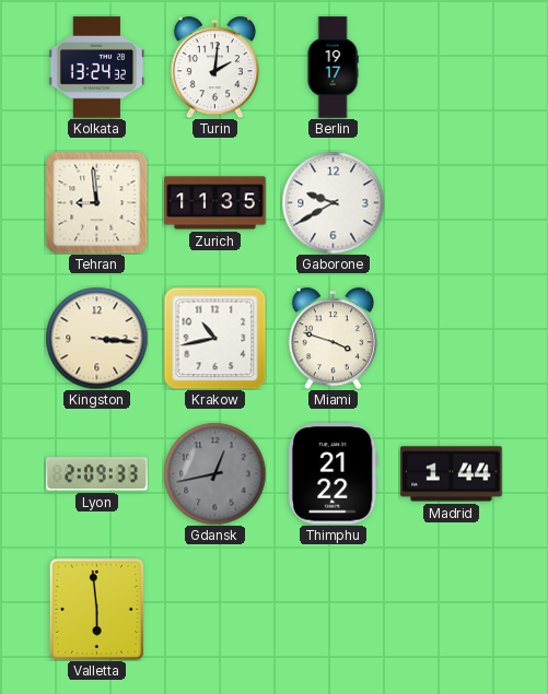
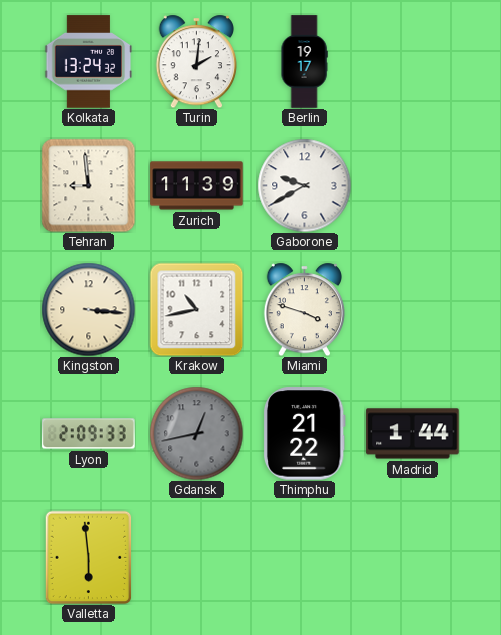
Zurich: 11:35 -> 11:39
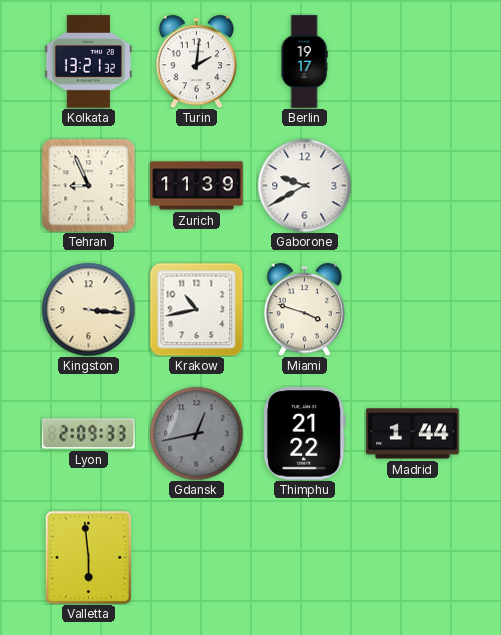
Kolkata: 13:24 -> 13:21
Tehran: 8:59 -> 8:56
